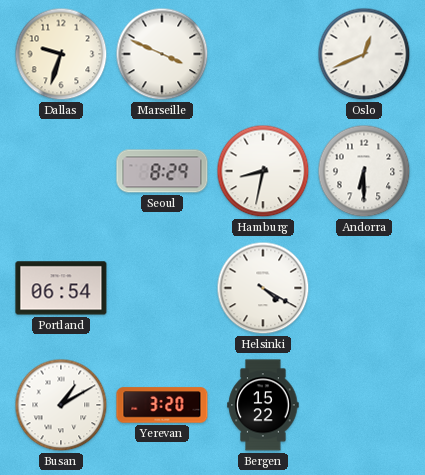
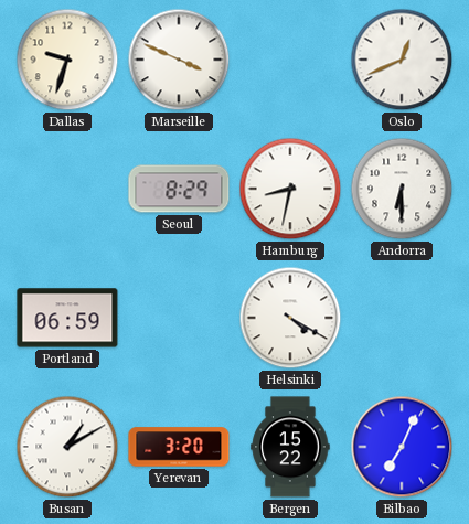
Portland: 06:54 -> 06:59
Bilbao: none -> 7:04
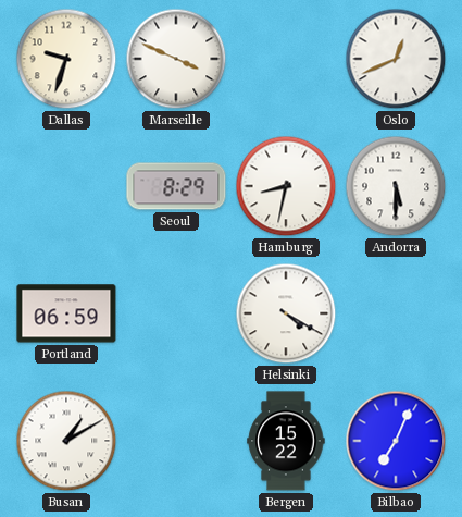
Andorra: 6:30 -> 5:30
Yerevan: 3:20 -> none
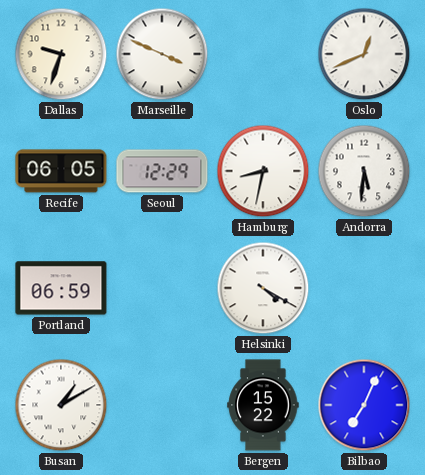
Recife: none -> 06:05
Seoul: 8:29 -> 12:29
Andorra: 5:30 -> 5:31
